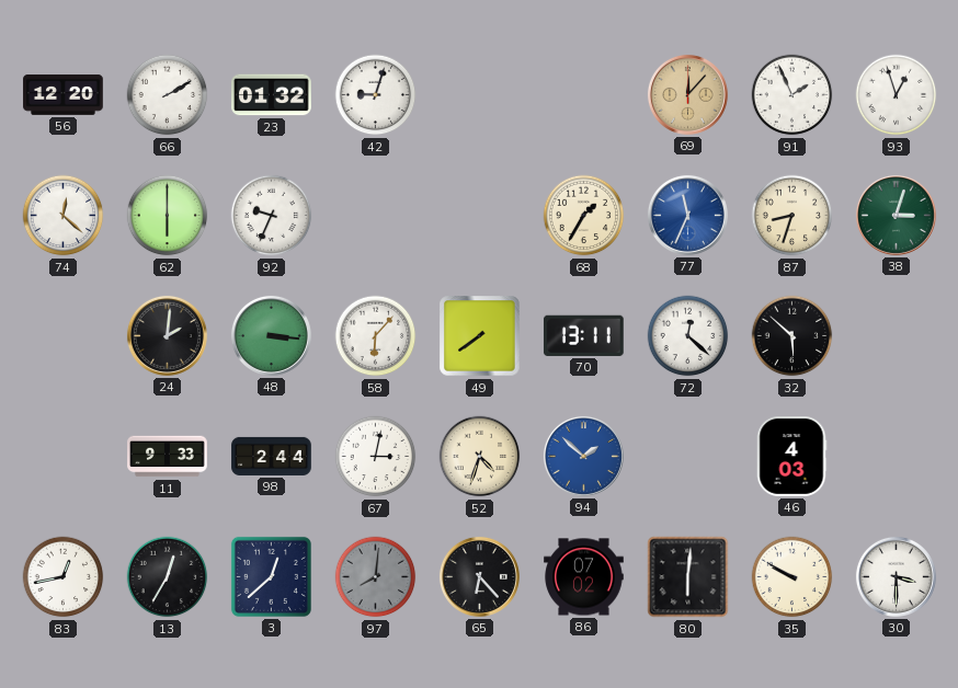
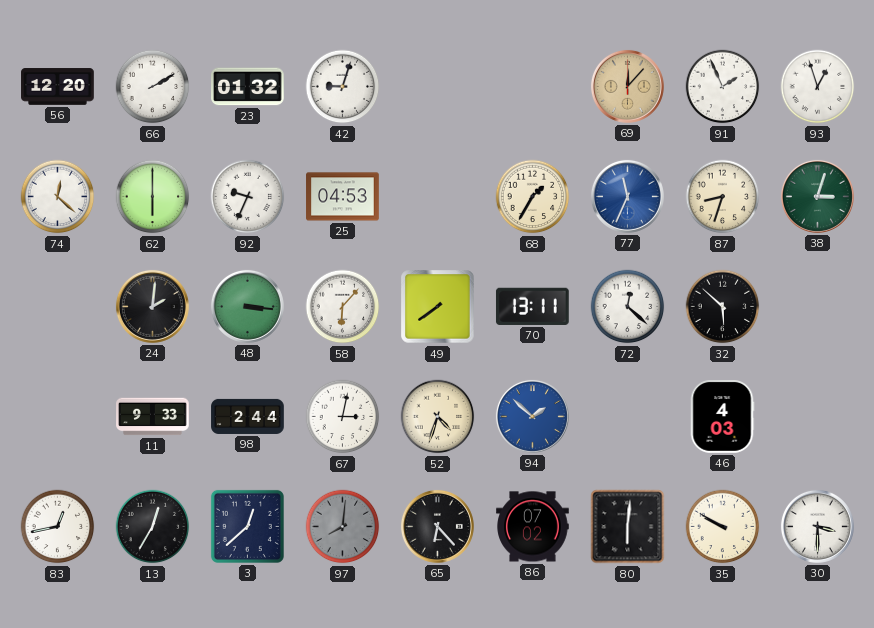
25: none -> 04:53
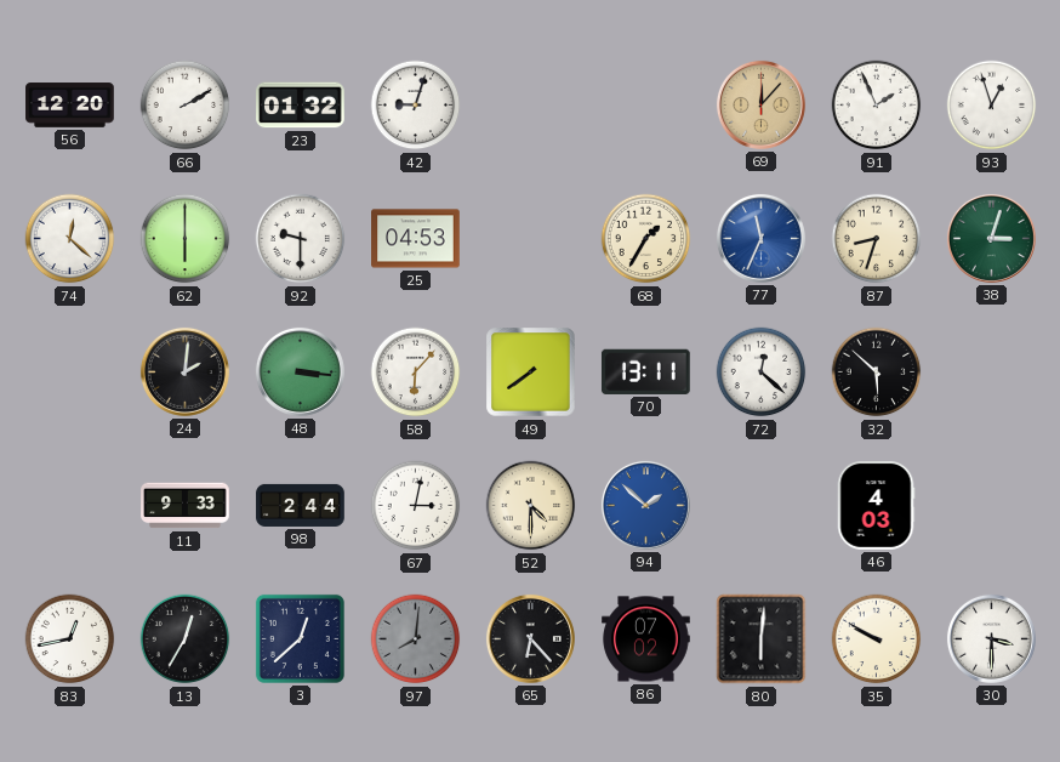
92: 9:34 -> 9:30
52: 4:33 -> 4:30
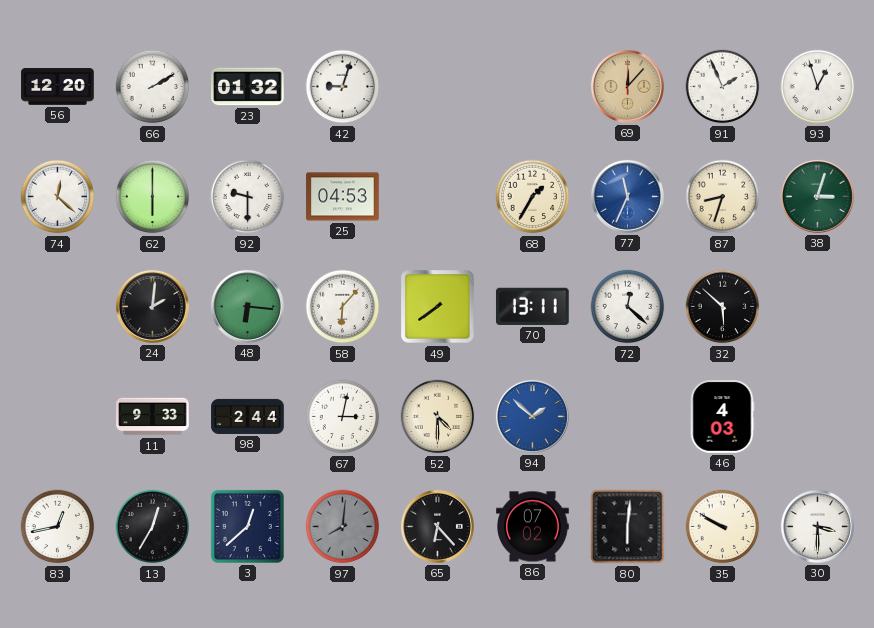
48: 3:16 -> 6:16
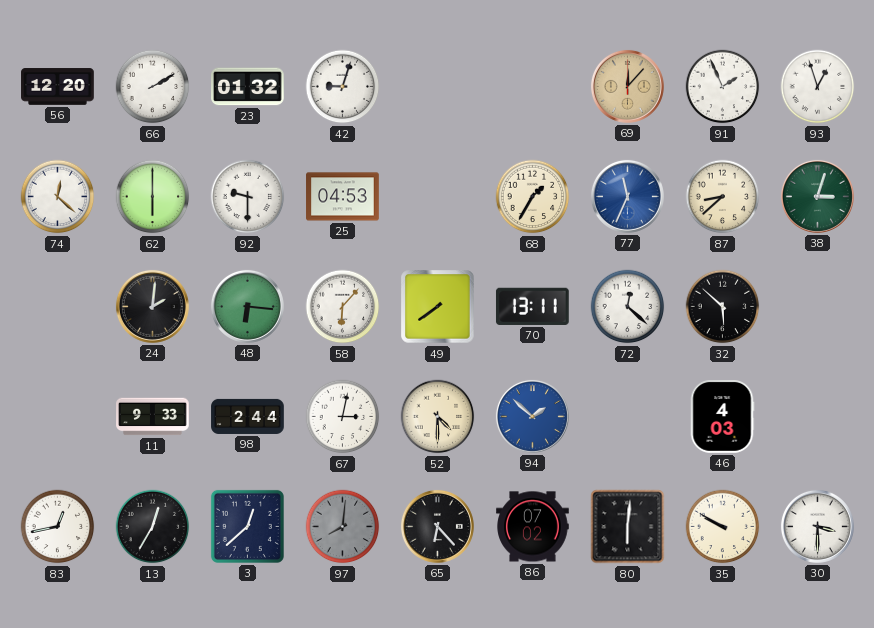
87: 8:33 -> 8:38
